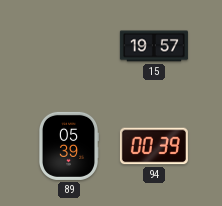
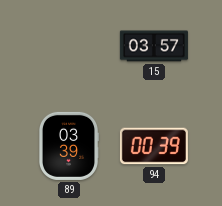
15: 19:57 -> 03:57
89: 05:39 -> 03:39
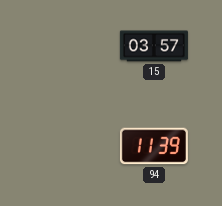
89: 03:39 -> none
94: 00:39 -> 11:39
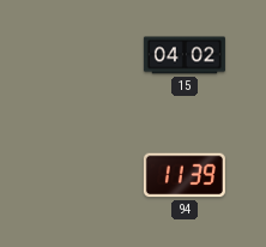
15: 03:57 -> 04:02
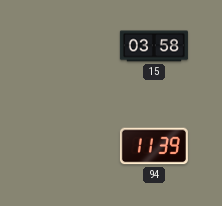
15: 04:02 -> 03:58
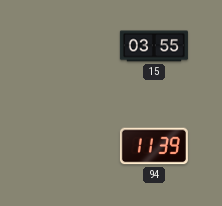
15: 03:58 -> 03:55
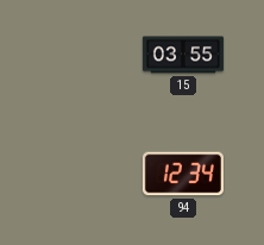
94: 11:39 -> 12:34
